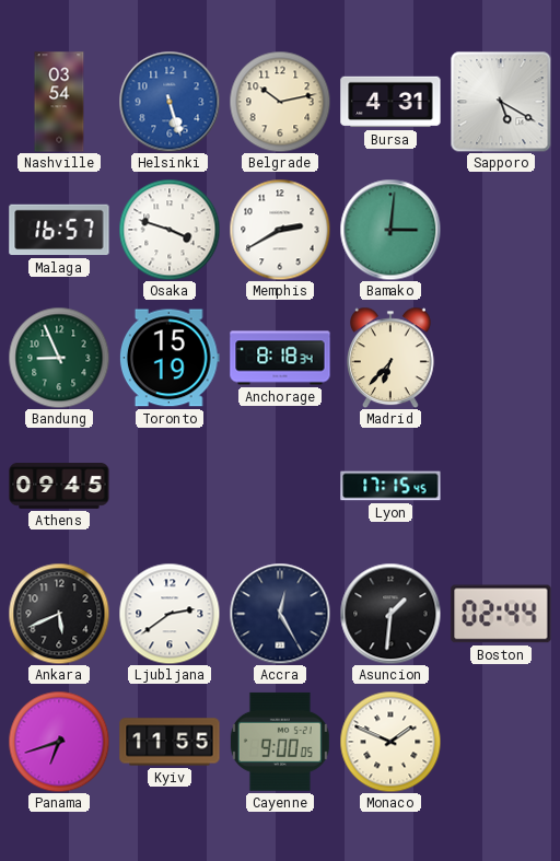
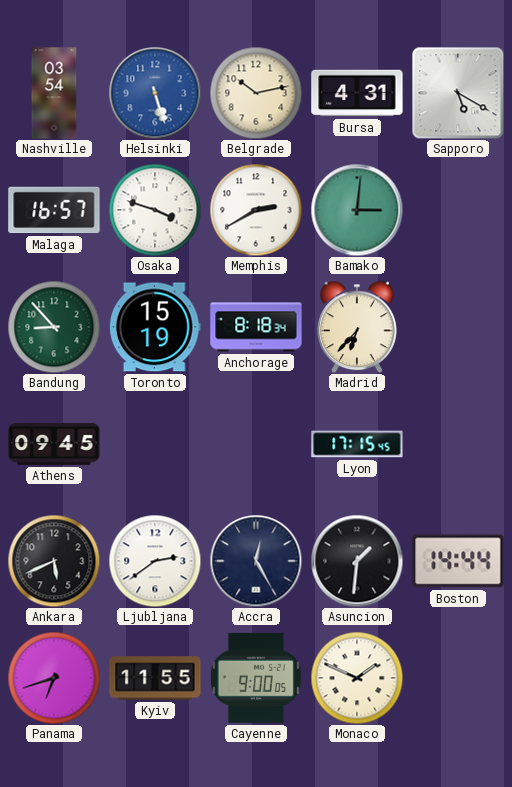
Bandung: 8:56 -> 8:53
Boston: 02:44 -> 14:44
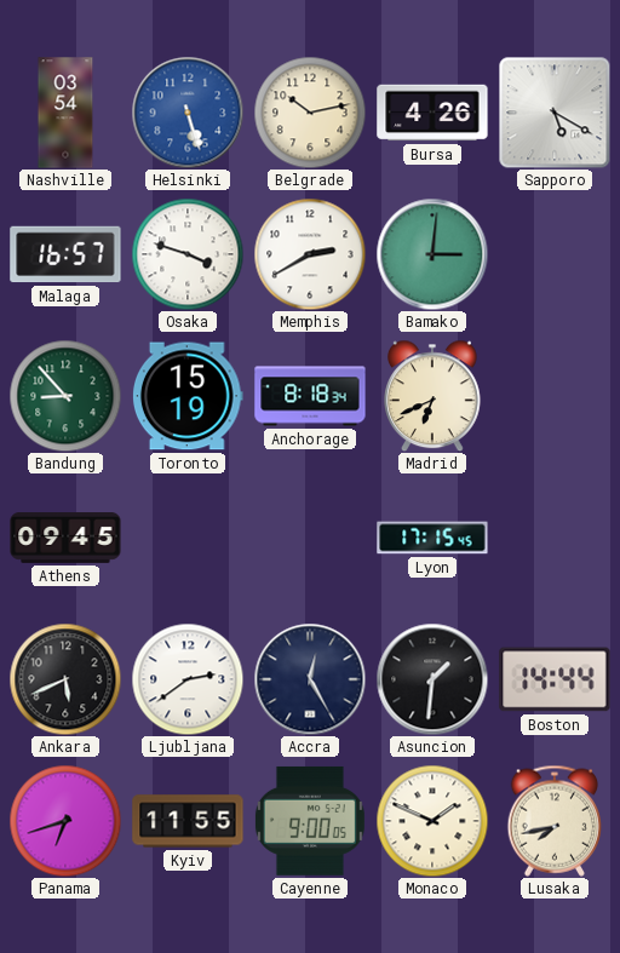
Bursa: 4:31 -> 4:26
Madrid: 6:37 -> 6:41
Lusaka: none -> 7:43
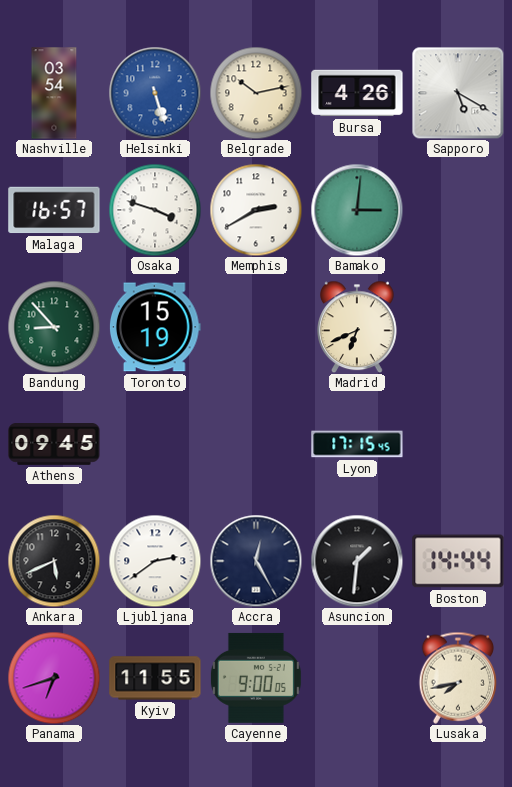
Anchorage: 8:18 -> none
Monaco: 1:49 -> none
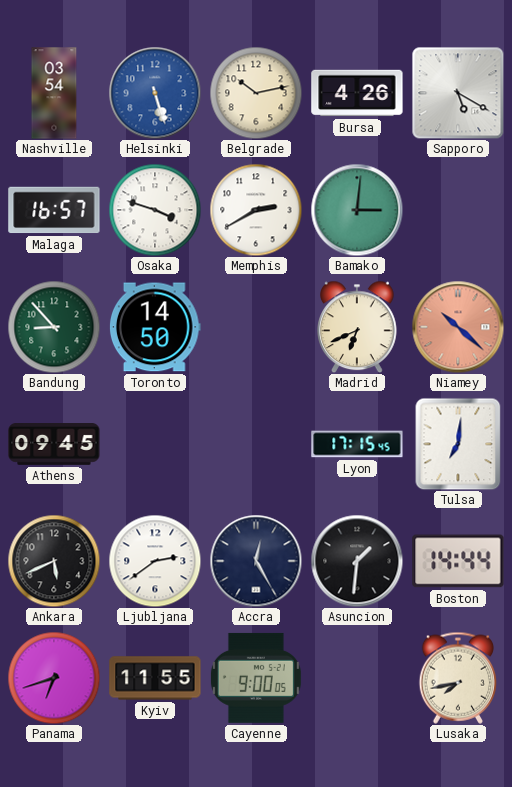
Toronto: 15:19 -> 14:50
Niamey: none -> 10:22
Tulsa: none -> 7:01
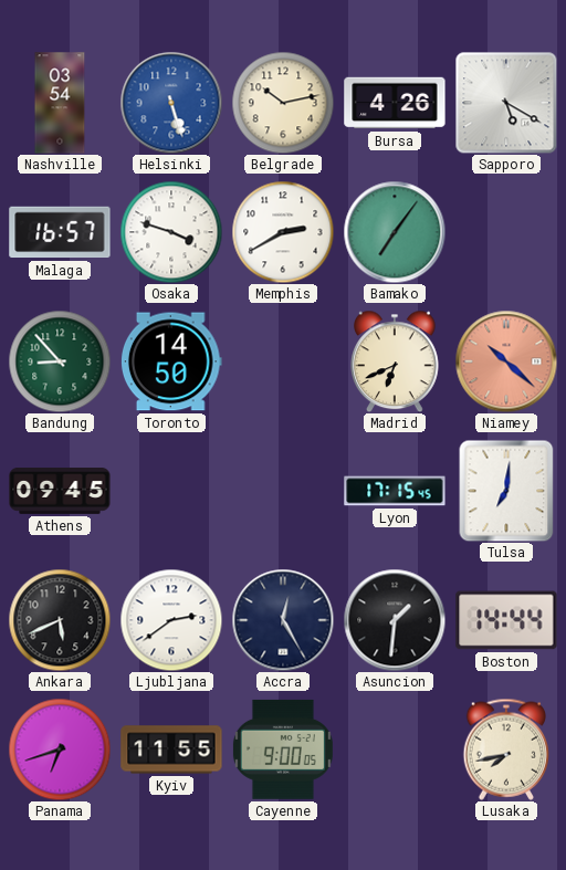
Bamako: 3:01 -> 7:06
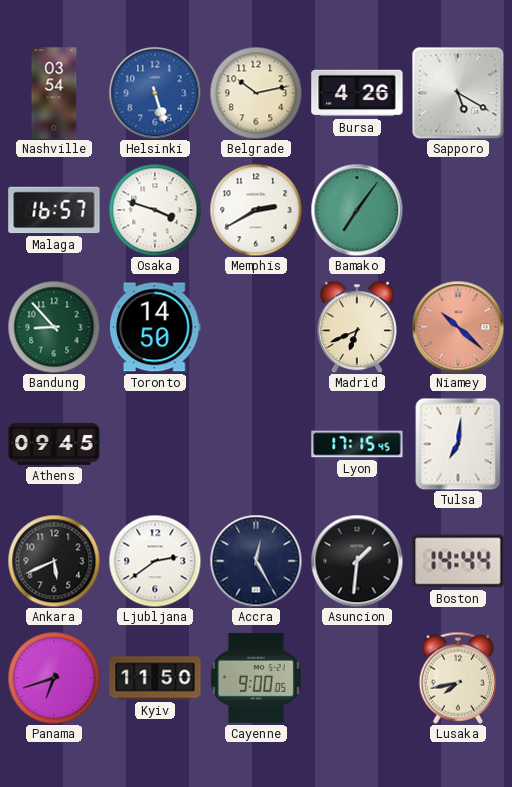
Kyiv: 11:55 -> 11:50
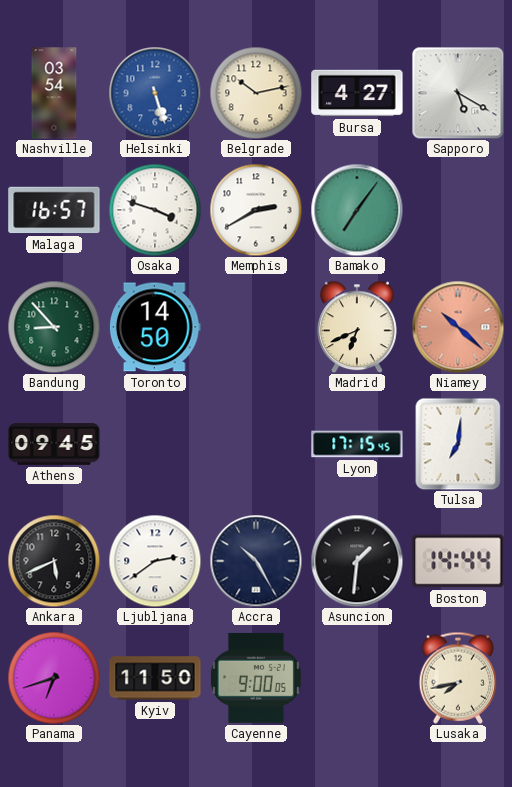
Bursa: 4:26 -> 4:27
Accra: 12:25 -> 10:25
